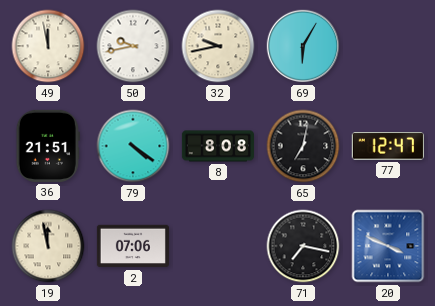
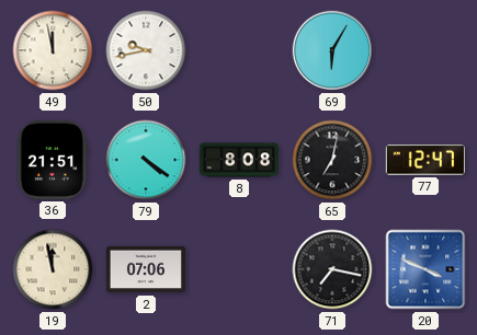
32: 9:43 -> none
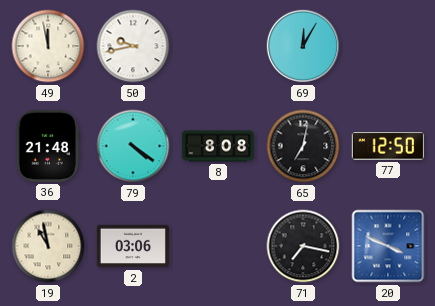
69: 6:05 -> 12:05
36: 21:51 -> 21:48
77: 12:47 -> 12:50
19: 11:58 -> 10:58
2: 07:06 -> 03:06
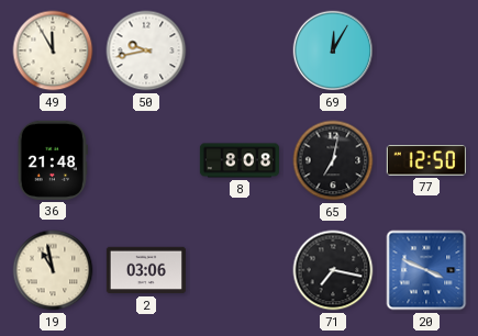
49: 11:58 -> 11:55
79: 4:21 -> none
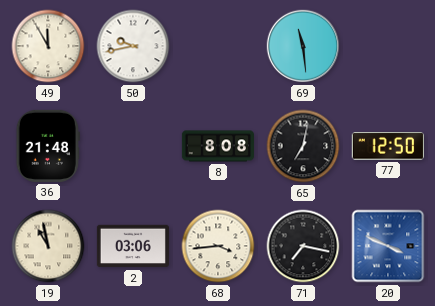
69: 12:05 -> 11:29
68: none -> 3:44
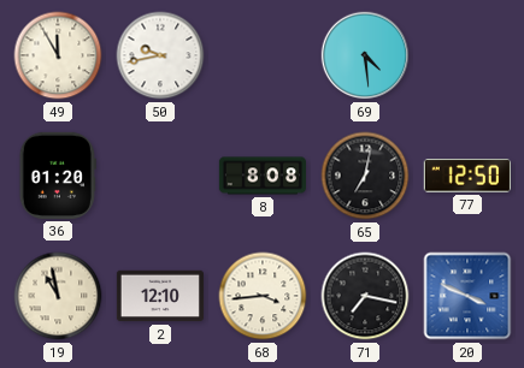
69: 11:29 -> 4:29
36: 21:48 -> 01:20
2: 03:06 -> 12:10
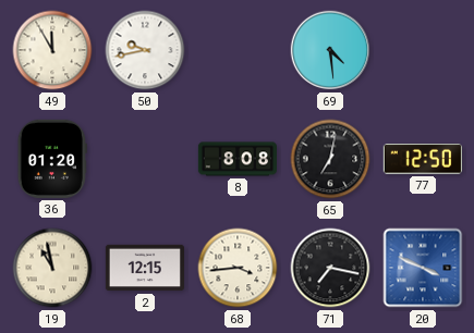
2: 12:10 -> 12:15
